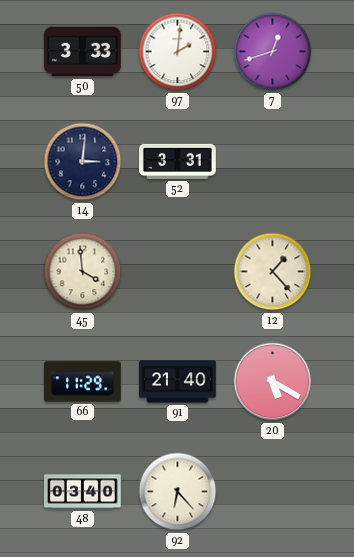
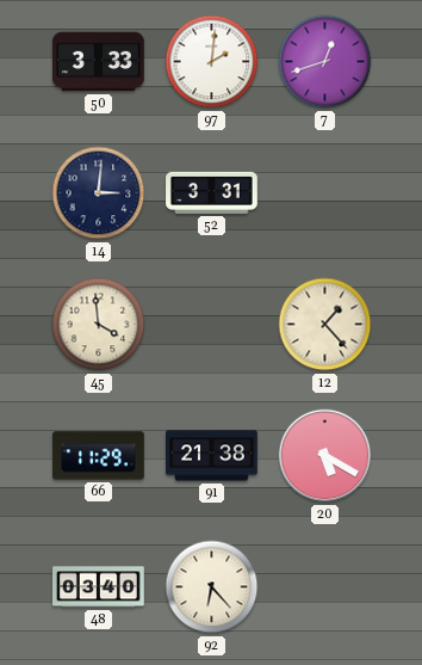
91: 21:40 -> 21:38
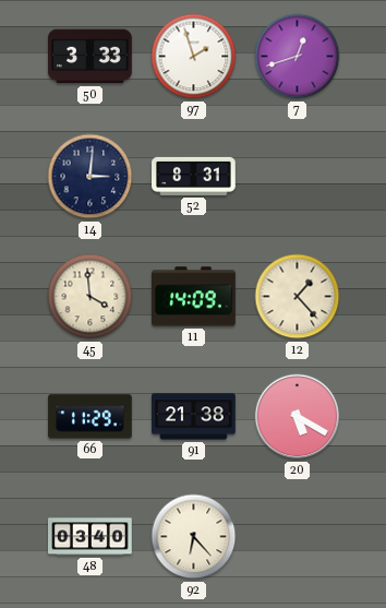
97: 2:01 -> 1:57
52: 3:31 -> 8:31
11: none -> 14:09
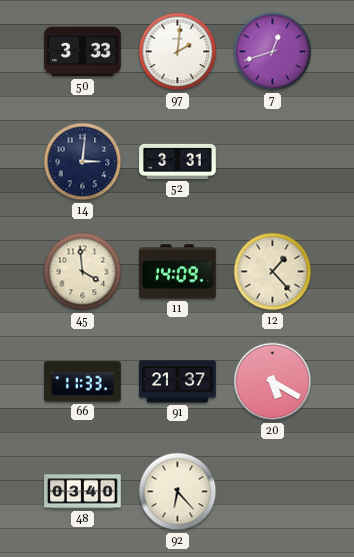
97: 1:57 -> 2:01
52: 8:31 -> 3:31
66: 11:29 -> 11:33
91: 21:38 -> 21:37
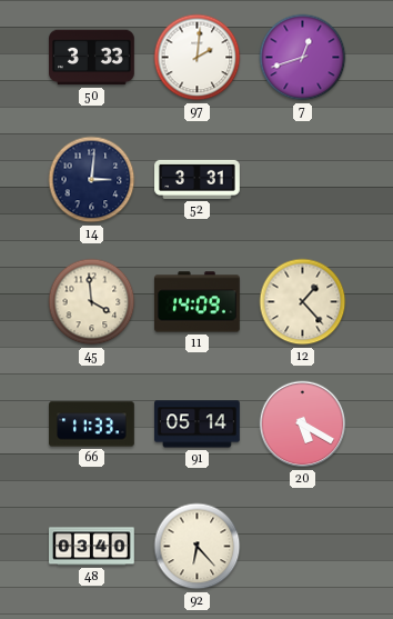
91: 21:37 -> 05:14
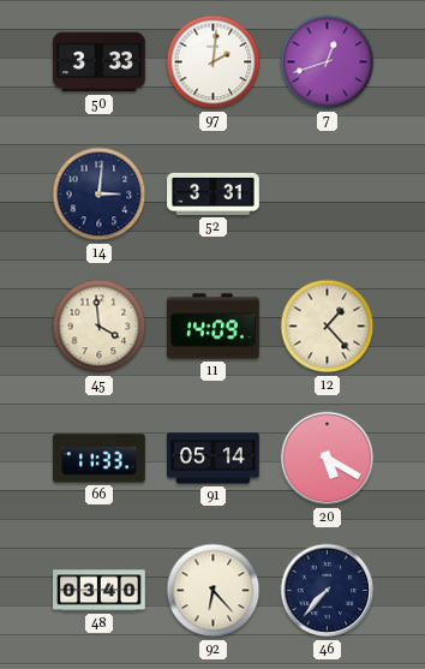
46: none -> 7:37
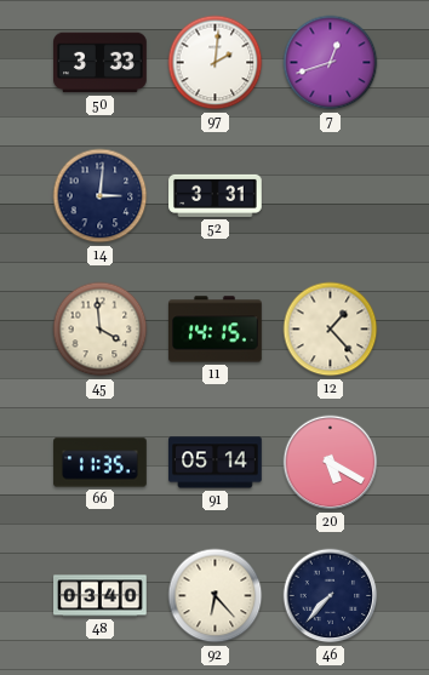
11: 14:09 -> 14:15
66: 11:33 -> 11:35
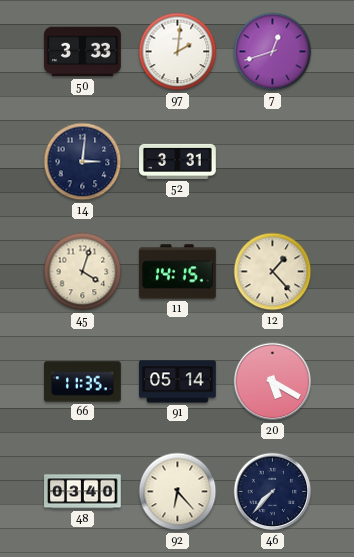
45: 3:59 -> 4:03
